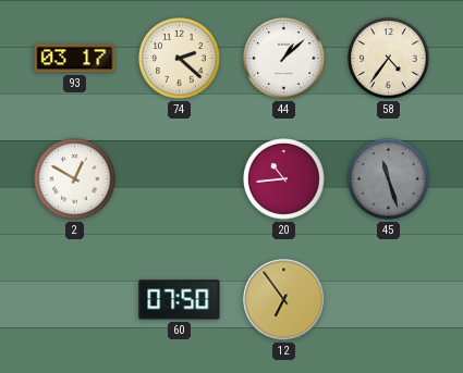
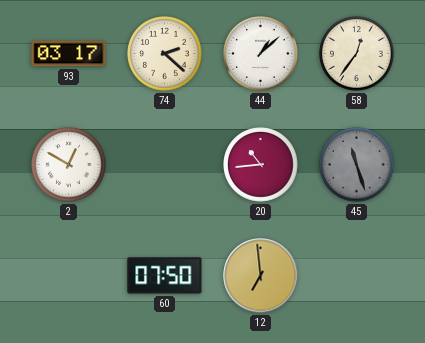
58: 4:36 -> 12:36
12: 6:54 -> 6:59
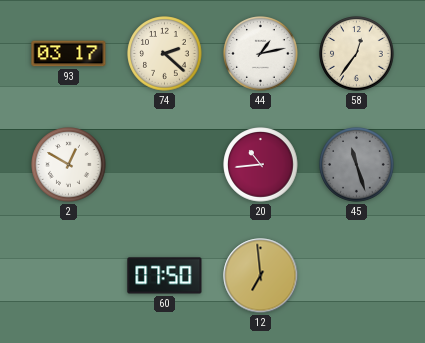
44: 1:08 -> 1:13
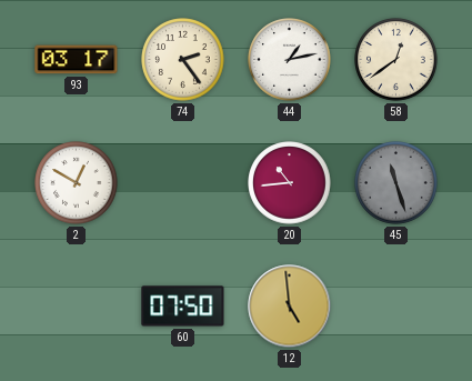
74: 2:22 -> 2:24
58: 12:36 -> 12:39
12: 6:59 -> 4:59
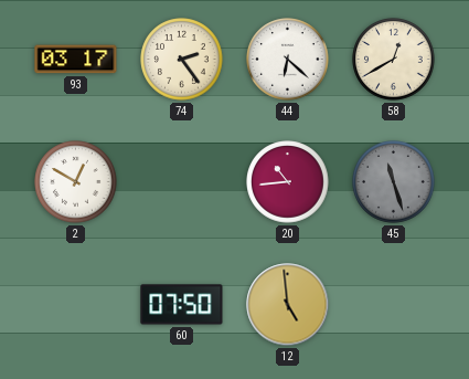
44: 1:13 -> 6:22
58: 12:39 -> 12:40
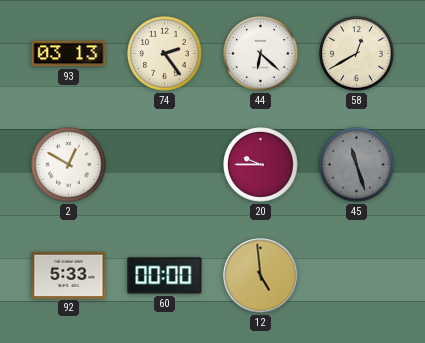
93: 03:17 -> 03:13
20: 10:44 -> 9:45
92: none -> 5:33
60: 07:50 -> 00:00
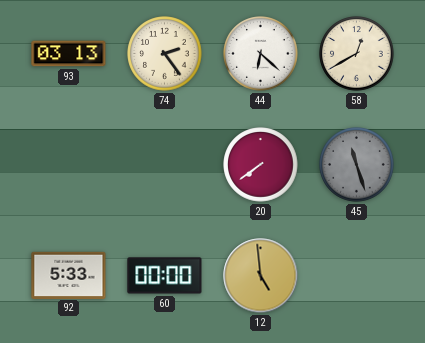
2: 12:50 -> none
20: 9:45 -> 7:39
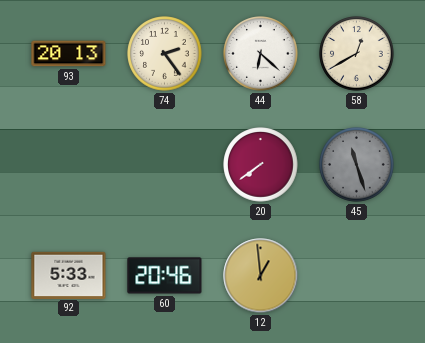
93: 03:13 -> 20:13
60: 00:00 -> 20:46
12: 4:59 -> 12:59
